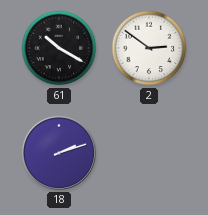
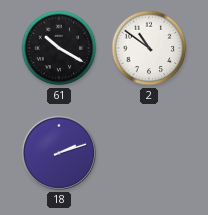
2: 2:51 -> 10:51
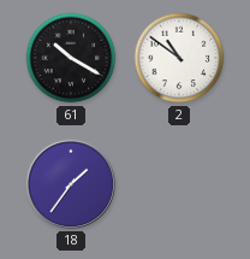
18: 2:12 -> 1:36
